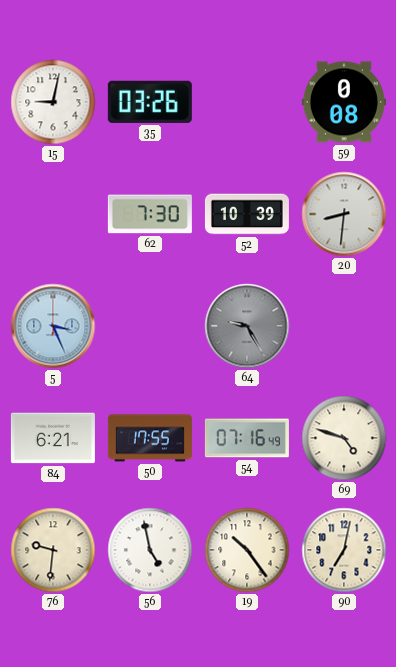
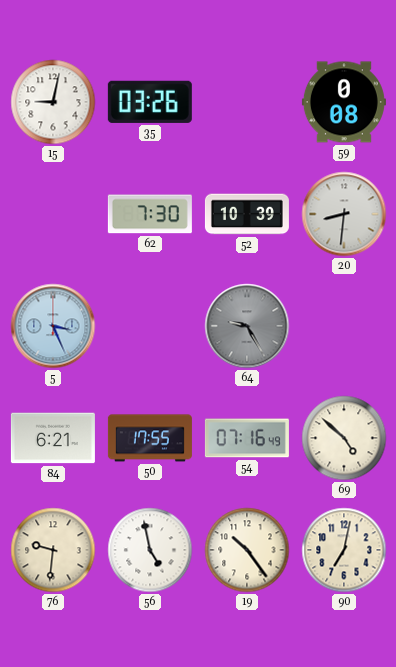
69: 4:48 -> 4:52
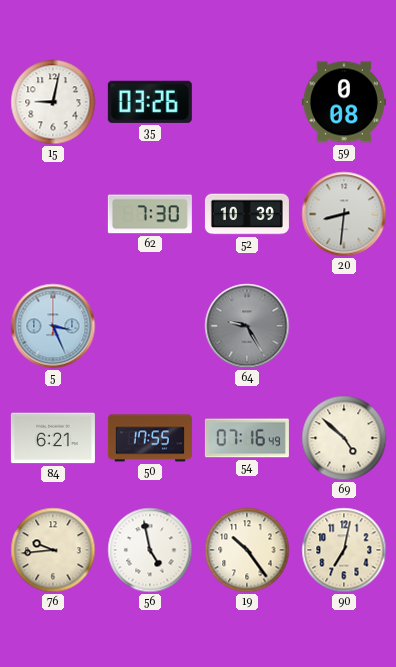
76: 9:31 -> 9:44
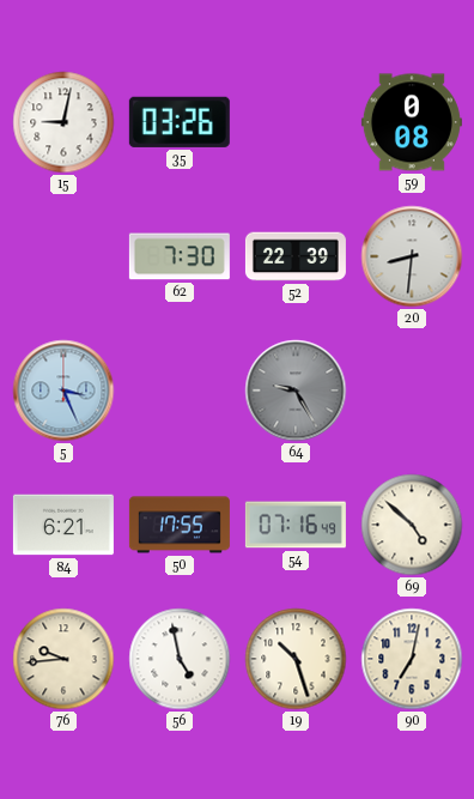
52: 10:39 -> 22:39
19: 10:24 -> 10:27
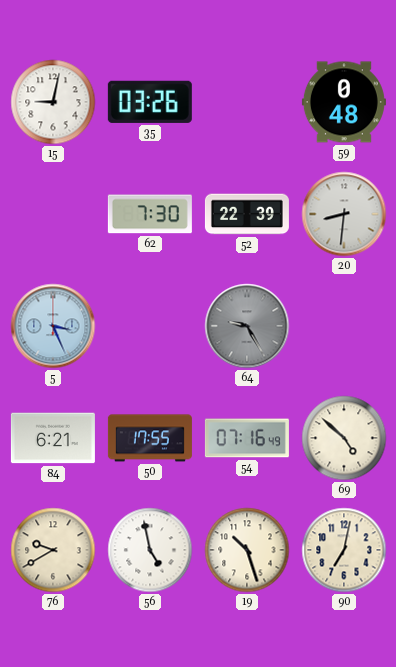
59: 0:08 -> 0:48
76: 9:44 -> 9:40
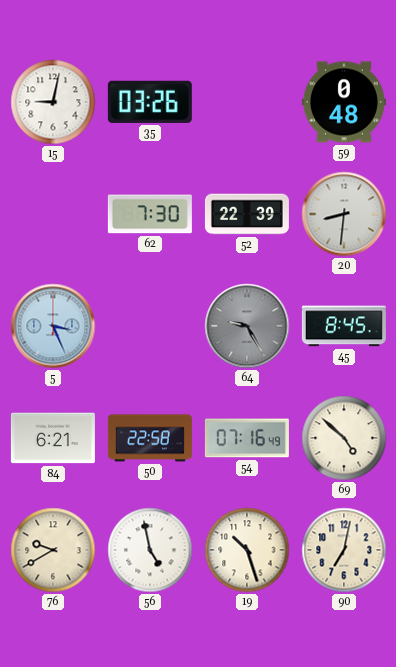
45: none -> 8:45
50: 17:55 -> 22:58
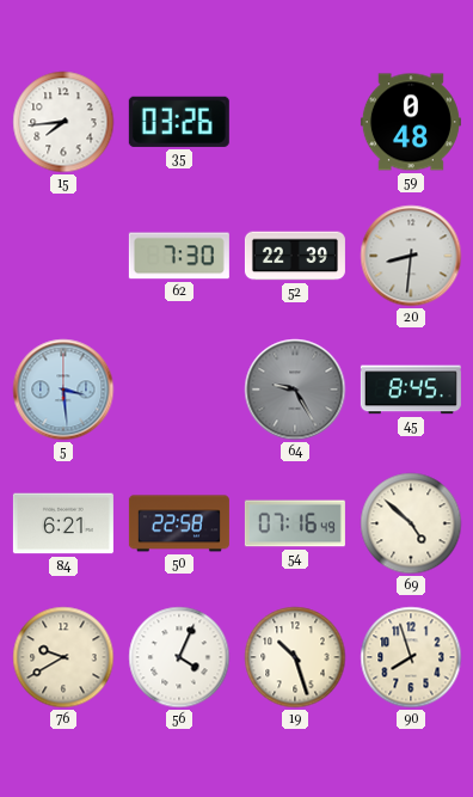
15: 9:02 -> 7:44
5: 3:26 -> 3:29
56: 4:58 -> 4:04
90: 7:02 -> 7:57
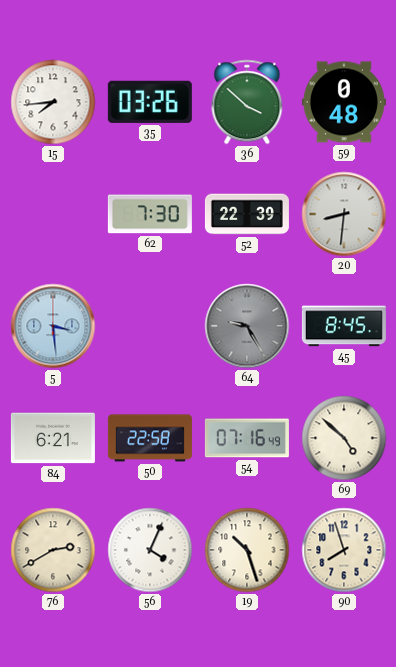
36: none -> 3:52
76: 9:40 -> 2:40
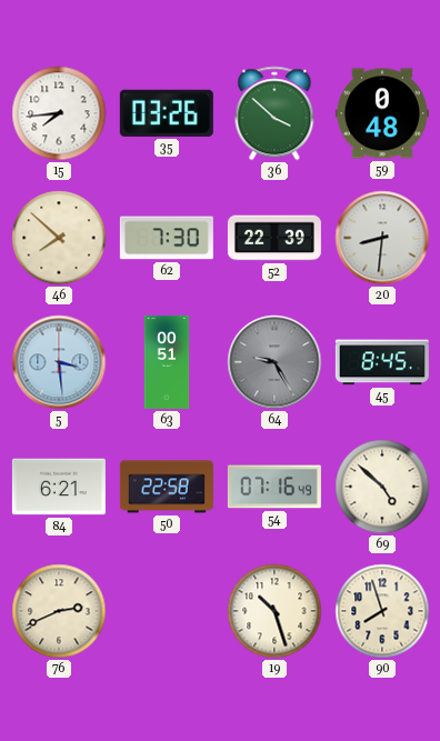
46: none -> 7:52
63: none -> 00:51
76: 2:40 -> 2:41
56: 4:04 -> none
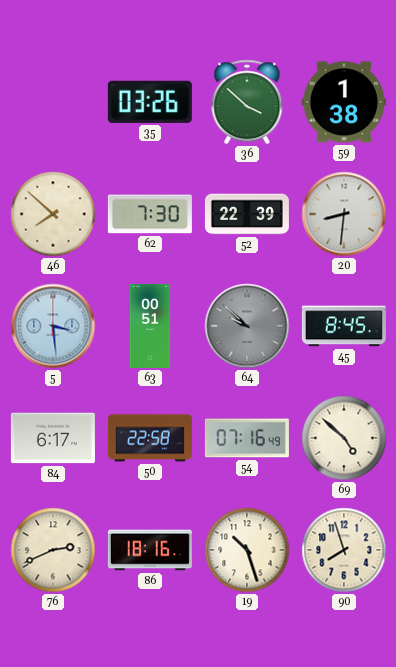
15: 7:44 -> none
59: 0:48 -> 1:38
64: 9:25 -> 9:52
84: 6:21 -> 6:17
86: none -> 18:16
